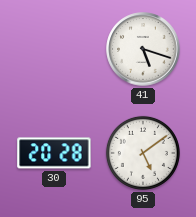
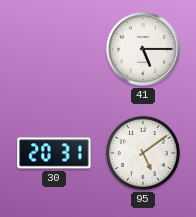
41: 5:18 -> 5:15
30: 20:28 -> 20:31
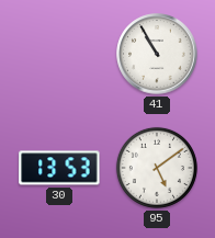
41: 5:15 -> 10:55
30: 20:31 -> 13:53
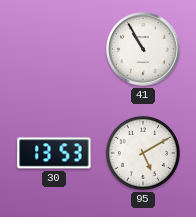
95: 5:09 -> 5:10
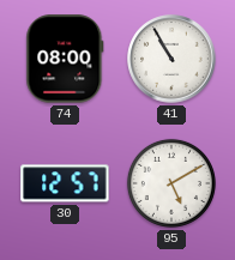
74: none -> 08:00
30: 13:53 -> 12:57
